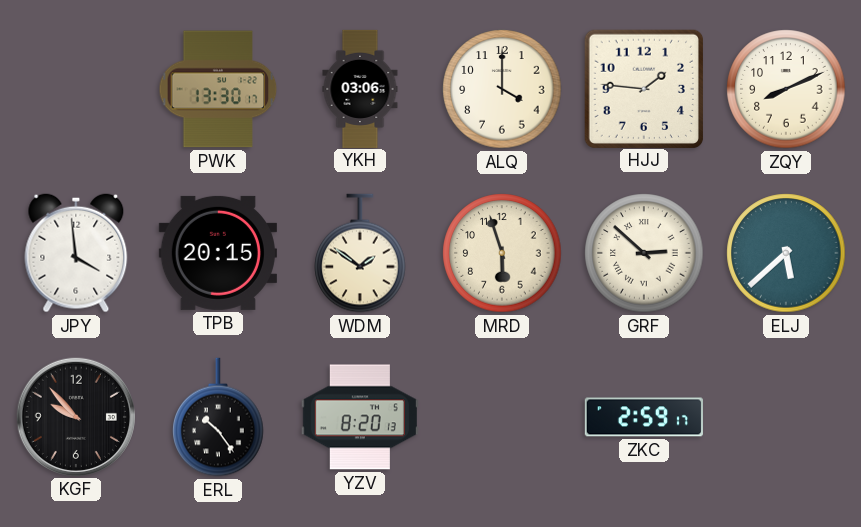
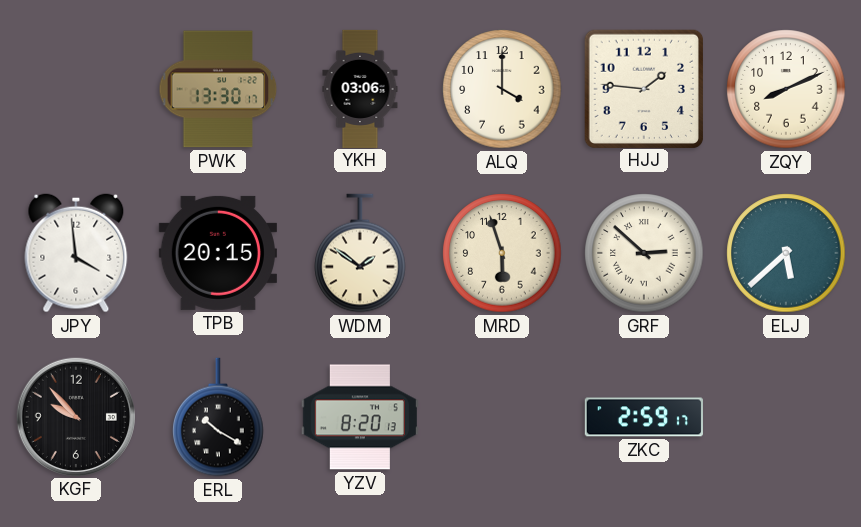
ERL: 10:24 -> 10:20
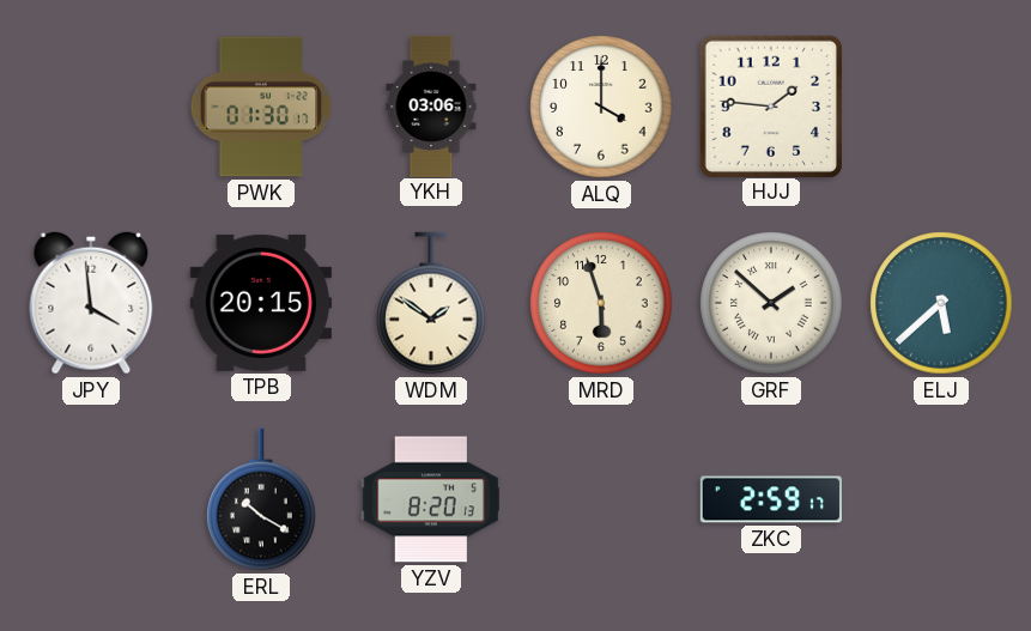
PWK: 13:30 -> 01:30
ZQY: 8:11 -> none
GRF: 2:52 -> 1:52
KGF: 9:53 -> none
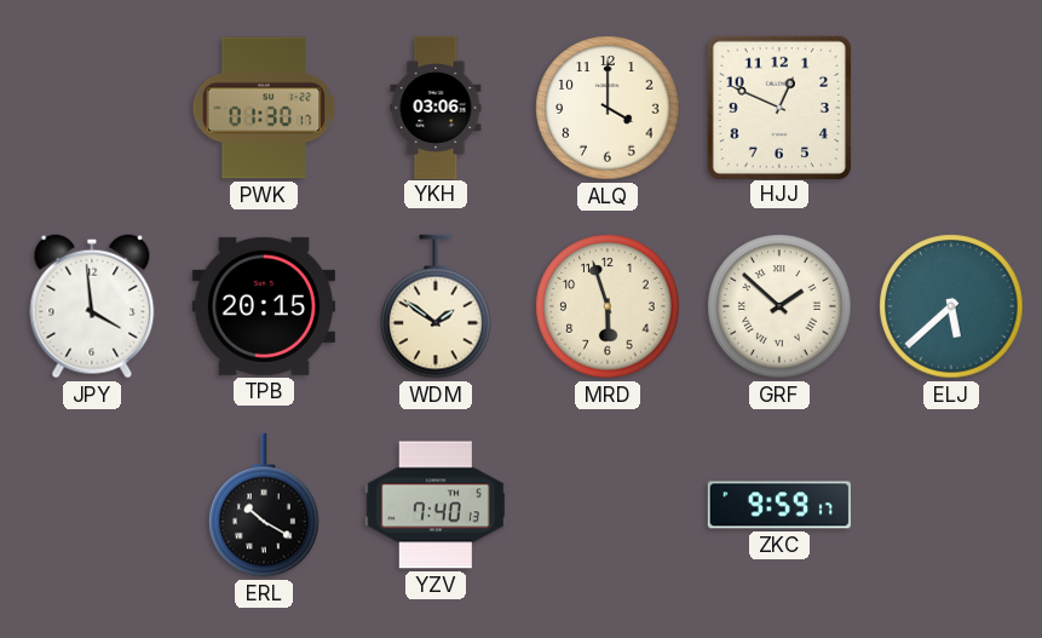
HJJ: 1:46 -> 12:49
YZV: 8:20 -> 7:40
ZKC: 2:59 -> 9:59
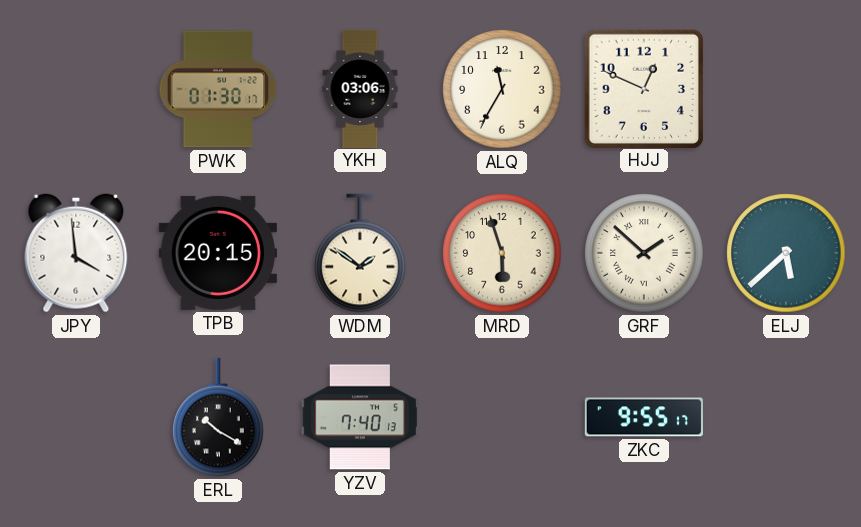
ALQ: 4:00 -> 11:35
ZKC: 9:59 -> 9:55
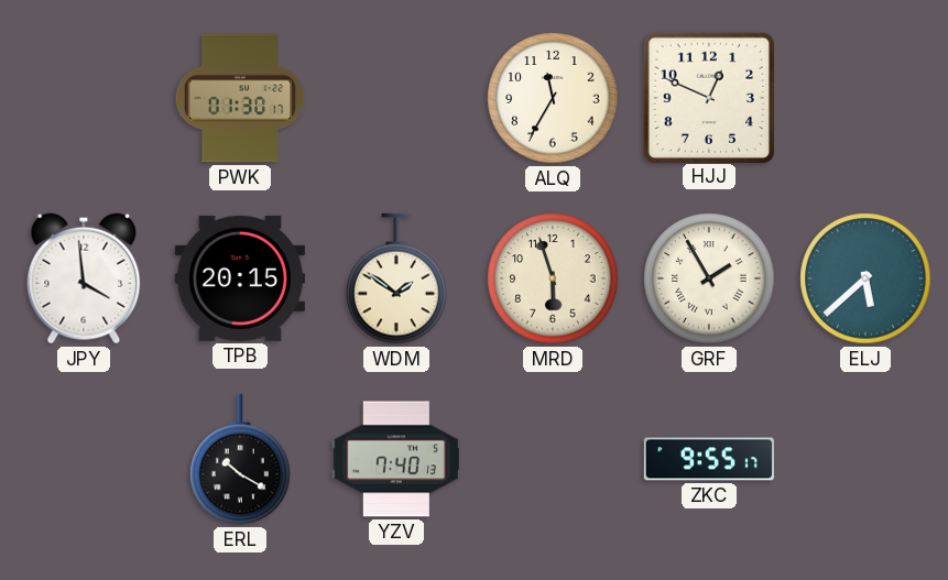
YKH: 03:06 -> none
GRF: 1:52 -> 1:55
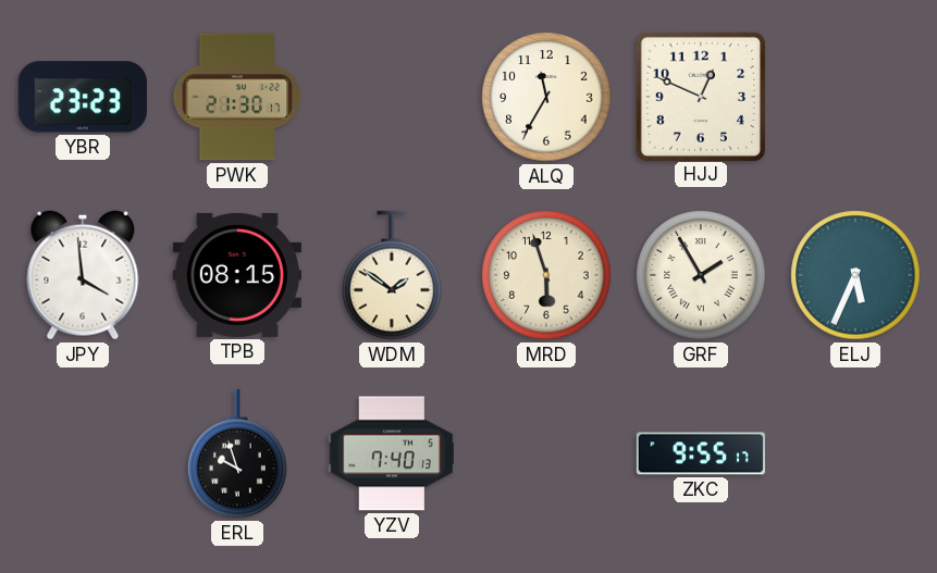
YBR: none -> 23:23
PWK: 01:30 -> 21:30
TPB: 20:15 -> 08:15
ELJ: 5:38 -> 5:34
ERL: 10:20 -> 9:57
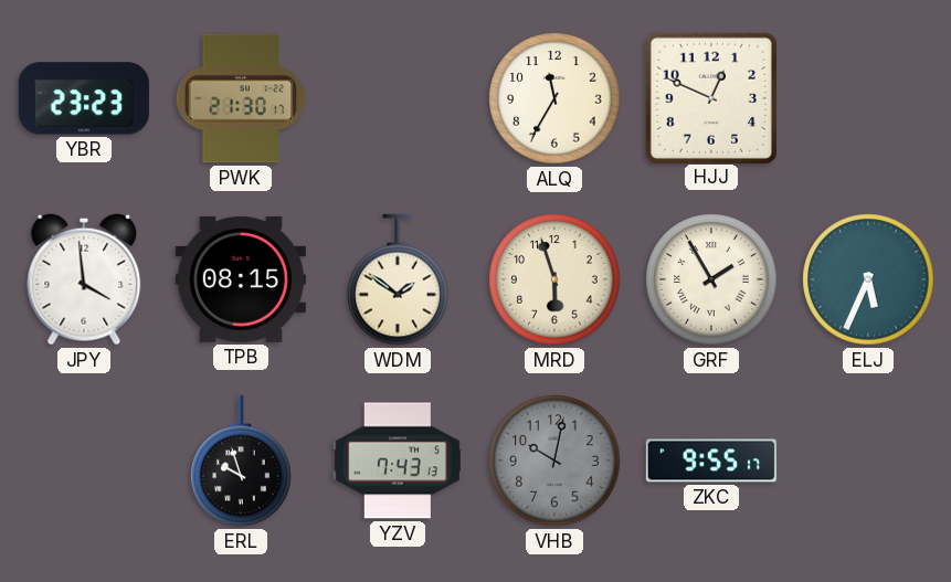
YZV: 7:40 -> 7:43
VHB: none -> 10:02
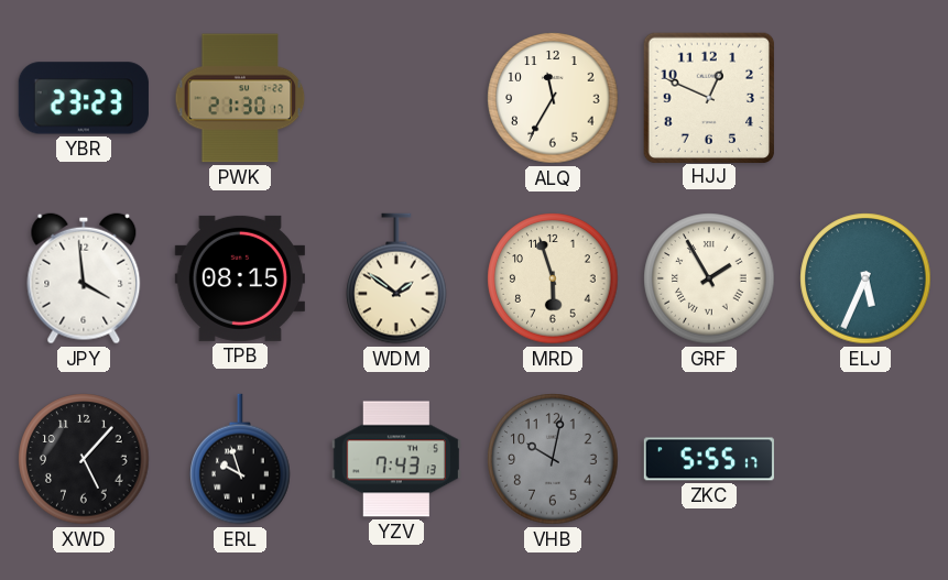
XWD: none -> 5:07
ZKC: 9:55 -> 5:55
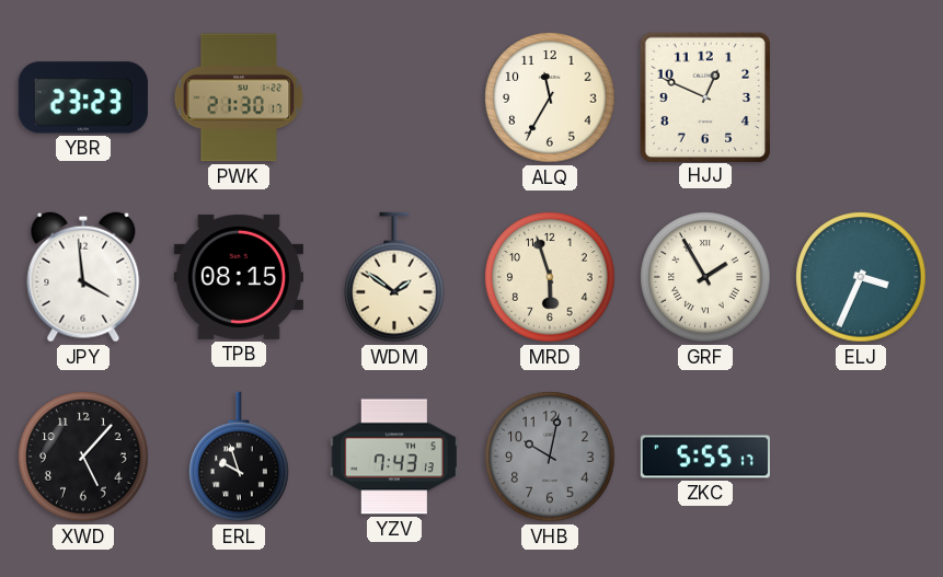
ELJ: 5:34 -> 3:34
